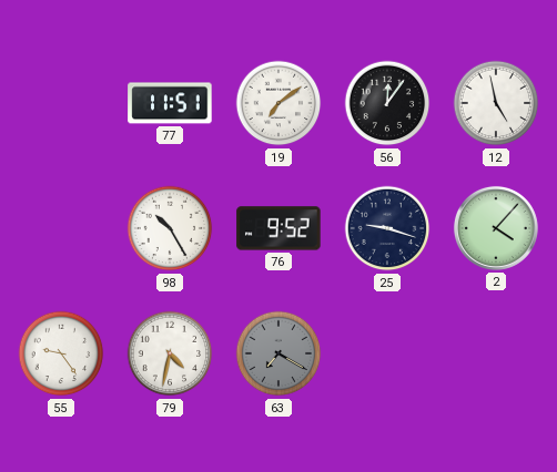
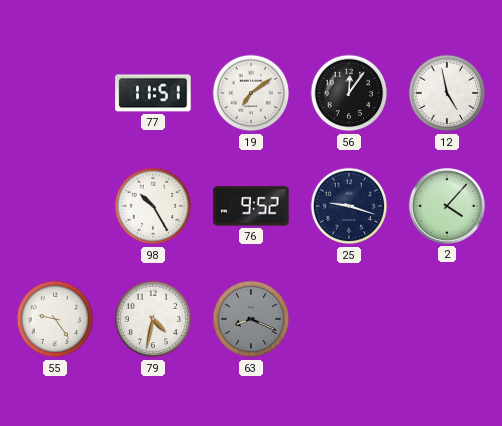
63: 7:20 -> 8:19
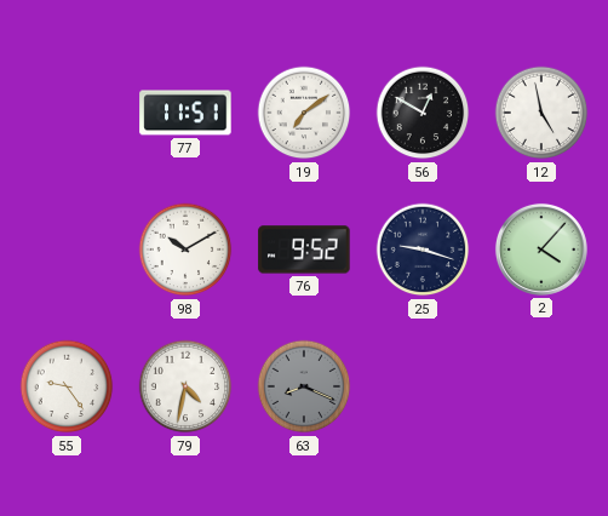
56: 12:06 -> 12:50
98: 10:25 -> 10:10
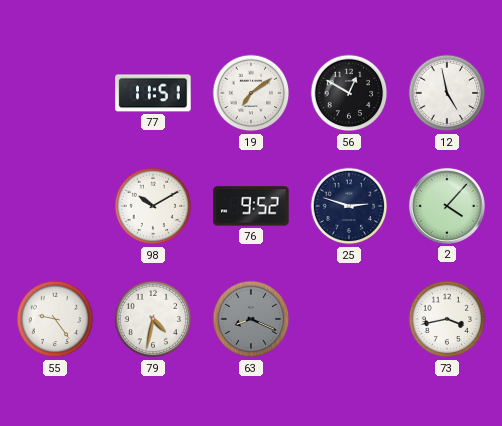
25: 9:18 -> 2:48
73: none -> 3:43
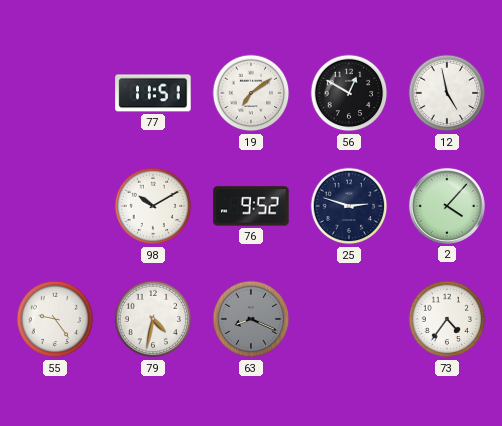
73: 3:43 -> 4:36
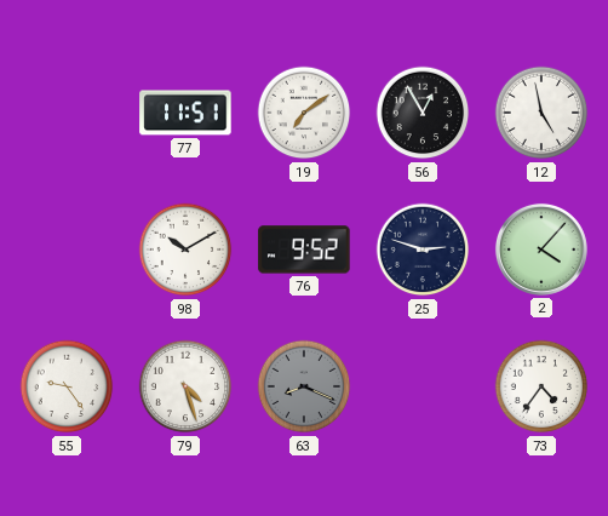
56: 12:50 -> 12:55
79: 4:32 -> 4:27
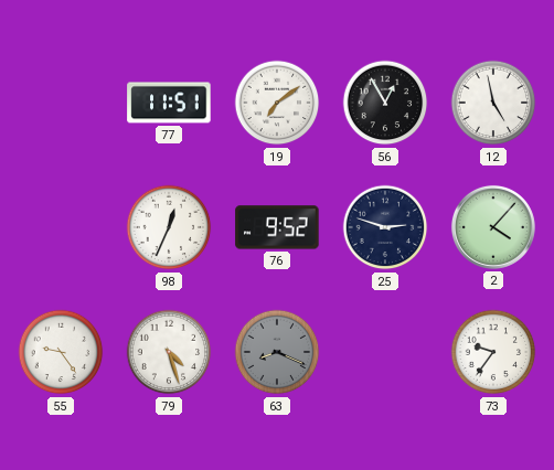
98: 10:10 -> 12:34
73: 4:36 -> 9:36
